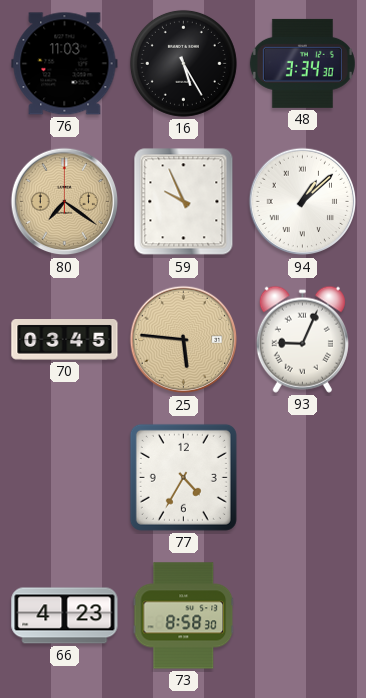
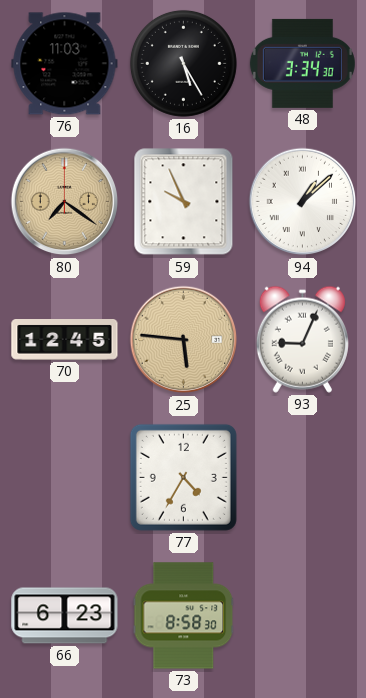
70: 03:45 -> 12:45
66: 4:23 -> 6:23
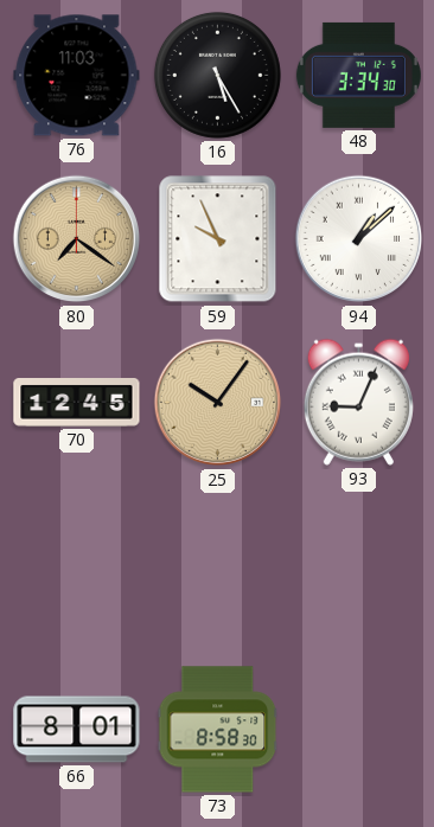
25: 5:46 -> 10:06
77: 4:35 -> none
66: 6:23 -> 8:01
